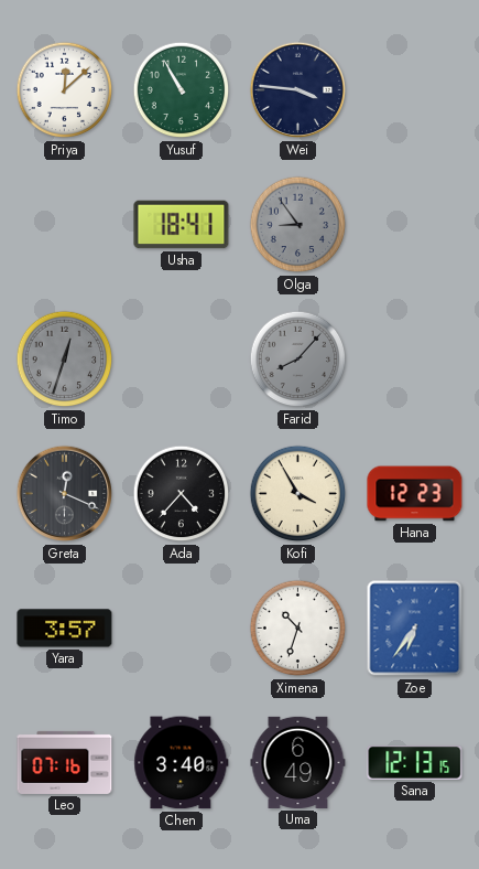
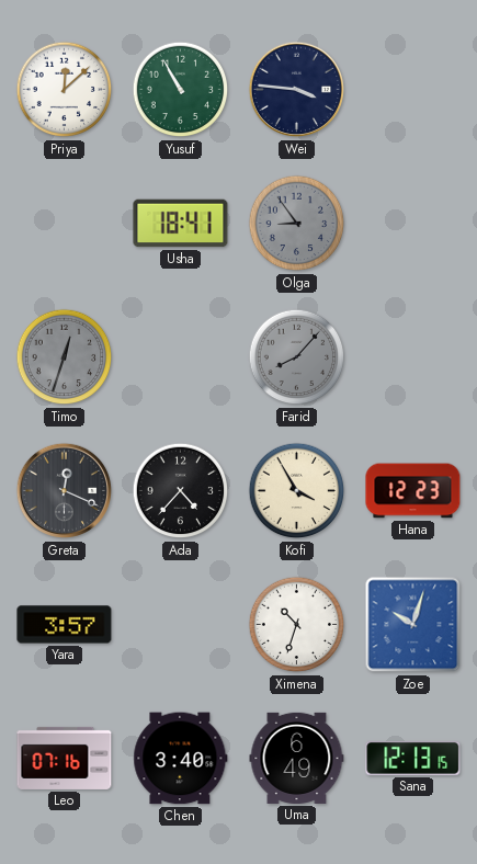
Zoe: 6:36 -> 10:03
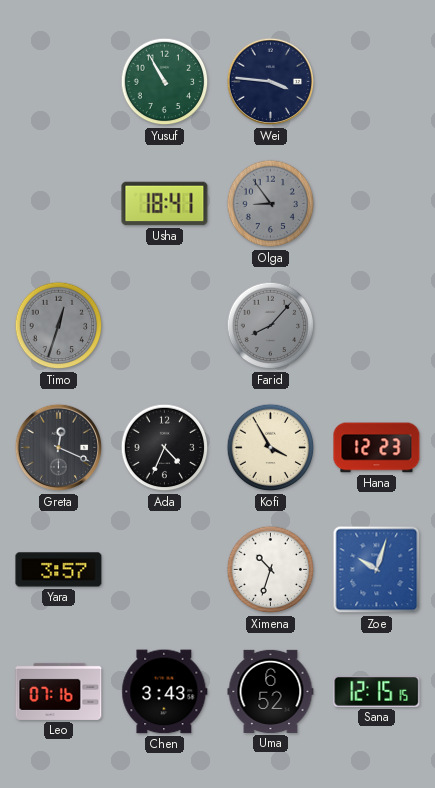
Priya: 12:08 -> none
Ada: 4:37 -> 4:34
Chen: 3:40 -> 3:43
Uma: 6:49 -> 6:52
Sana: 12:13 -> 12:15
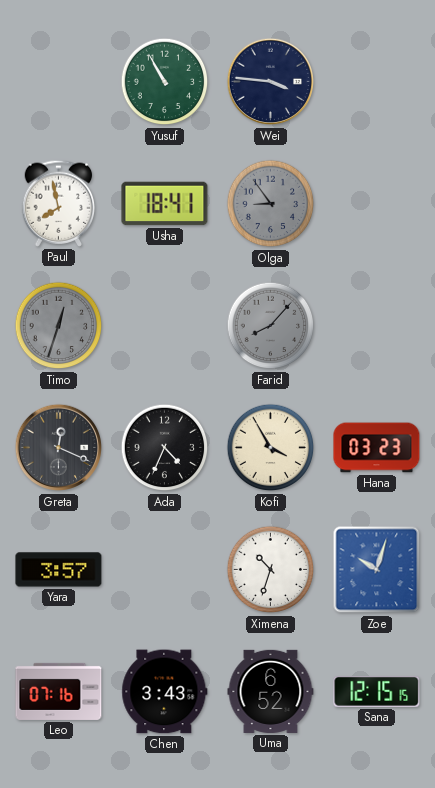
Paul: none -> 7:58
Hana: 12:23 -> 03:23
